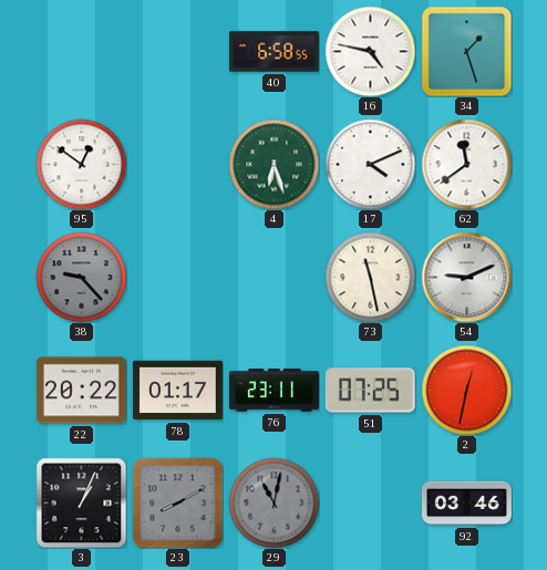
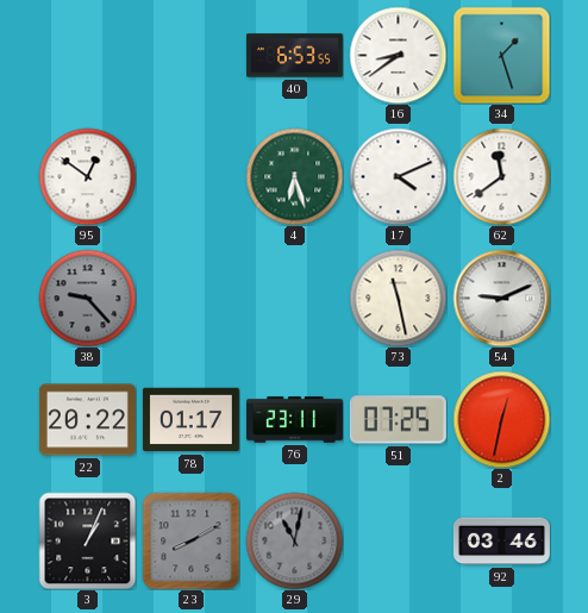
40: 6:58 -> 6:53
16: 4:47 -> 8:39
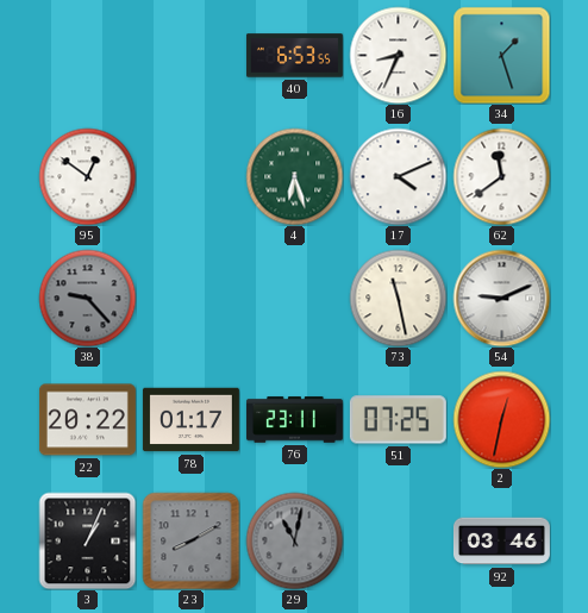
16: 8:39 -> 8:34
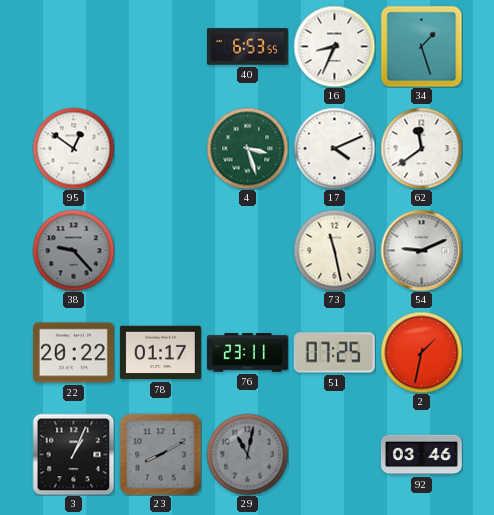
4: 6:27 -> 3:27
2: 12:32 -> 1:32
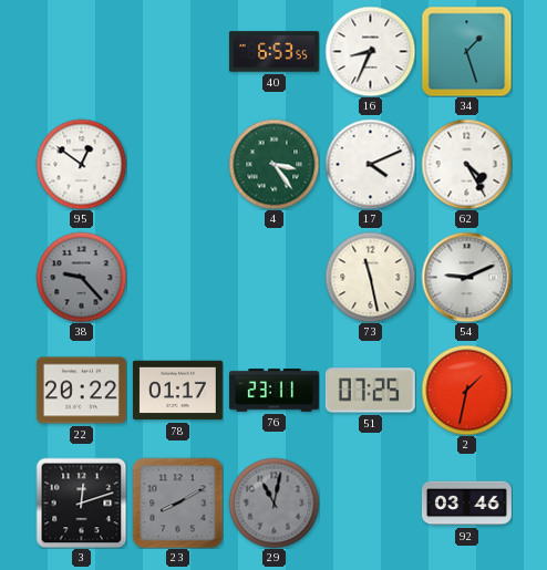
4: 3:27 -> 3:24
62: 11:39 -> 4:25
3: 1:04 -> 12:12
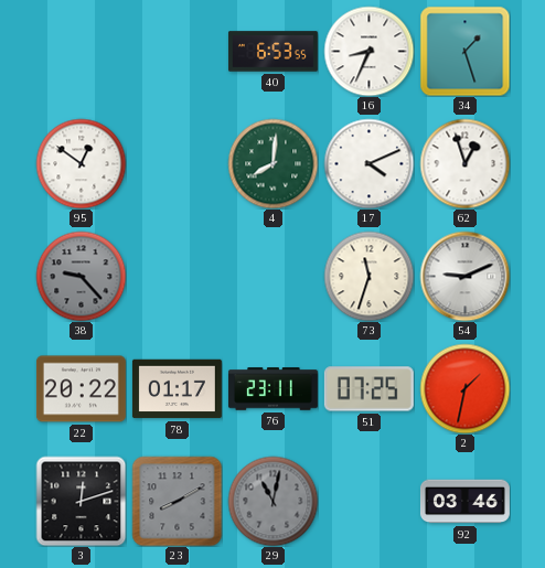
4: 3:24 -> 8:01
62: 4:25 -> 12:57
73: 11:28 -> 11:33
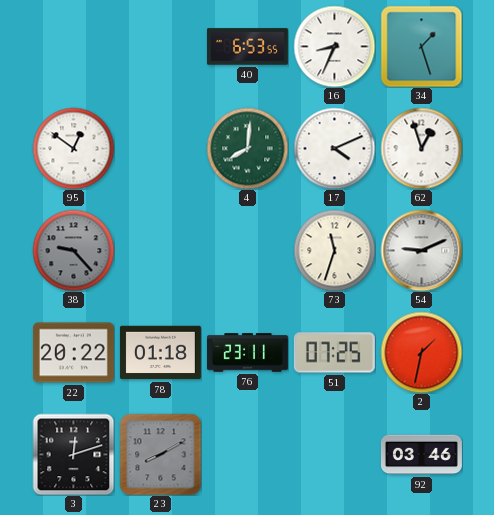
78: 01:17 -> 01:18
29: 11:02 -> none
